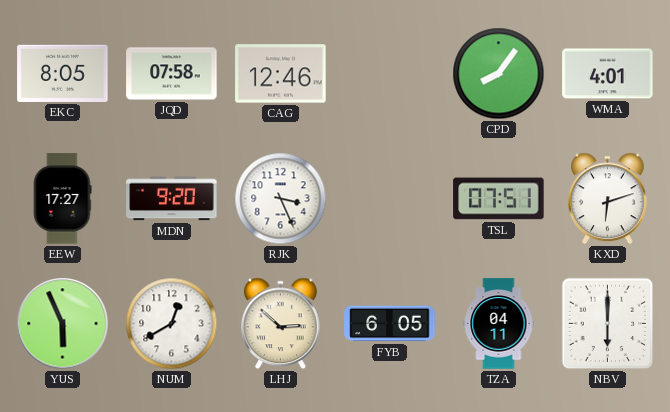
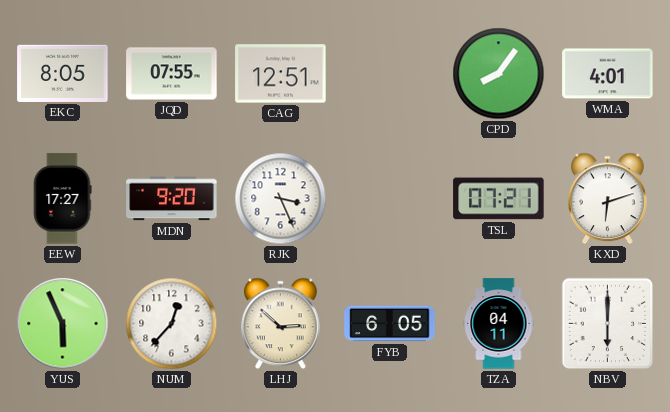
JQD: 07:58 -> 07:55
CAG: 12:46 -> 12:51
TSL: 07:51 -> 07:21
NUM: 12:40 -> 12:37
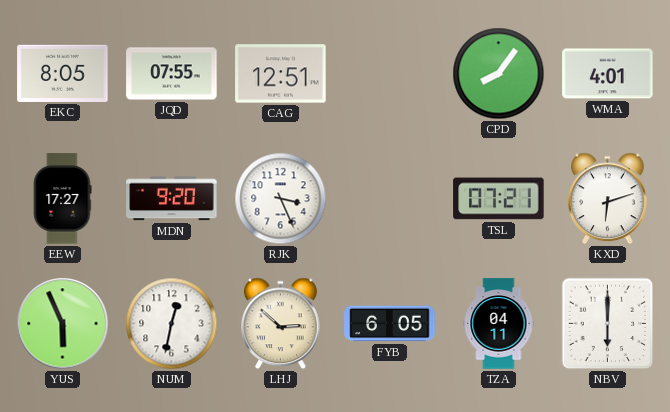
NUM: 12:37 -> 12:32
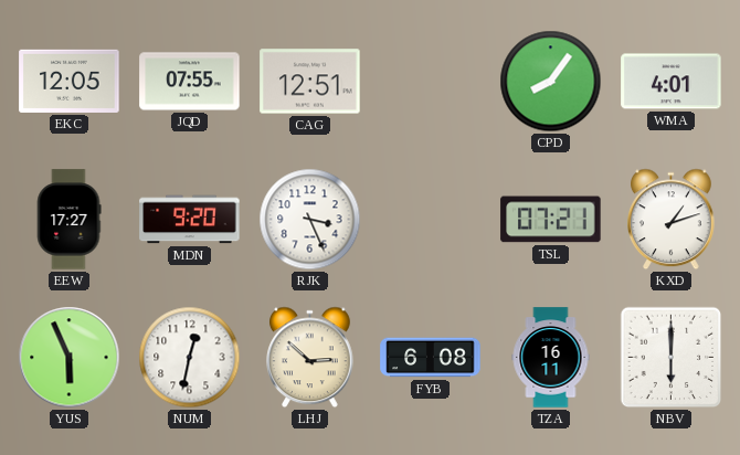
EKC: 8:05 -> 12:05
KXD: 6:12 -> 1:12
FYB: 6:05 -> 6:08
TZA: 04:11 -> 16:11
